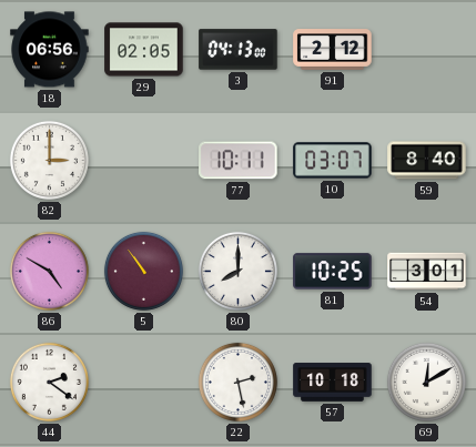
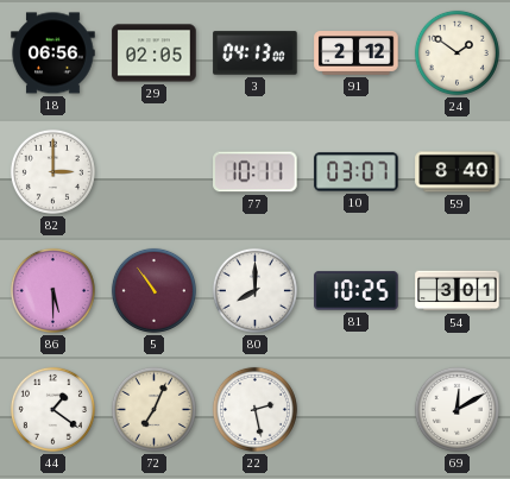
24: none -> 1:51
86: 4:50 -> 5:30
44: 2:21 -> 1:21
72: none -> 7:04
57: 10:18 -> none
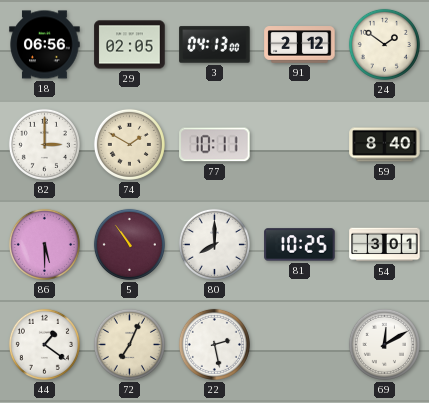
74: none -> 1:50
10: 03:07 -> none
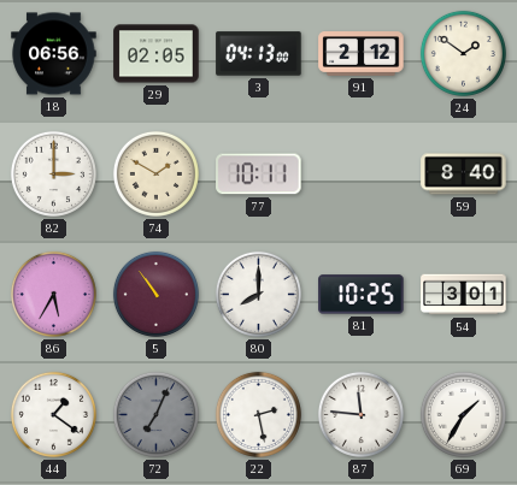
86: 5:30 -> 5:35
72 dial: cream -> grey
87: none -> 11:46
69: 12:10 -> 1:35
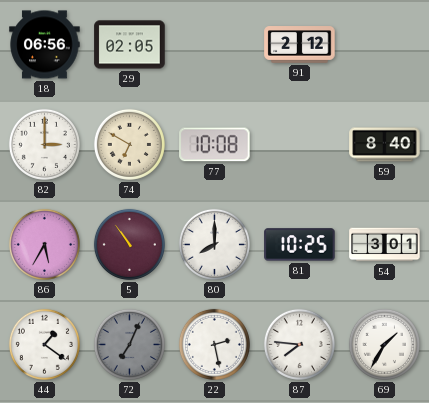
3: 04:13 -> none
24: 1:51 -> none
74: 1:50 -> 6:50
77: 10:11 -> 10:08
87: 11:46 -> 7:46
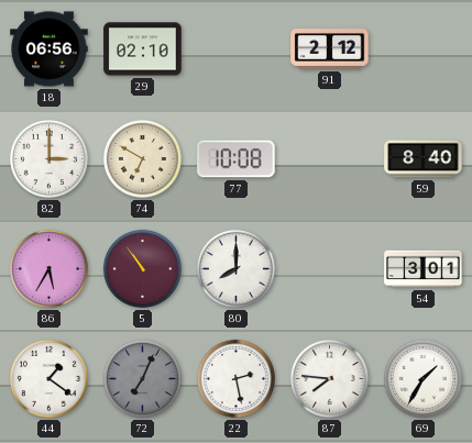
29: 02:05 -> 02:10
81: 10:25 -> none
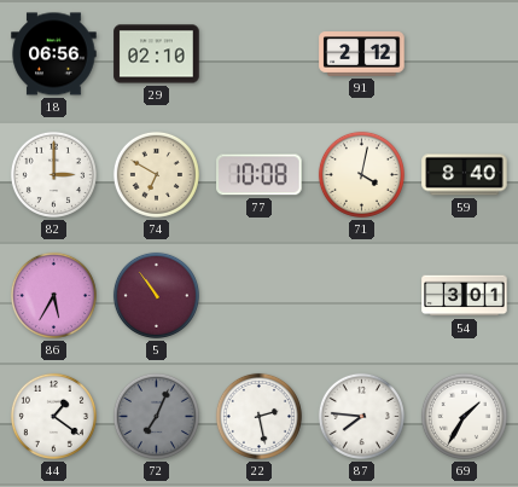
71: none -> 4:02
80: 8:00 -> none
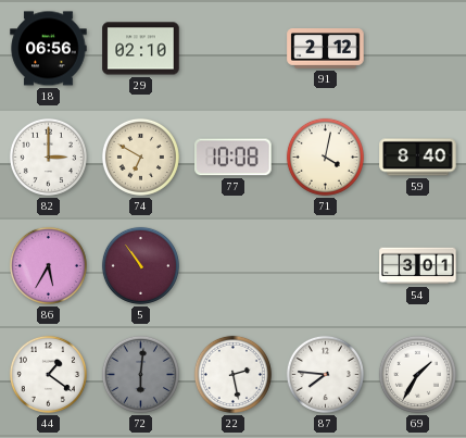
72: 7:04 -> 6:01
